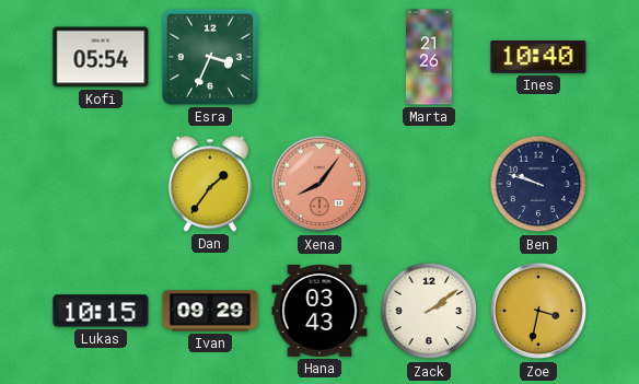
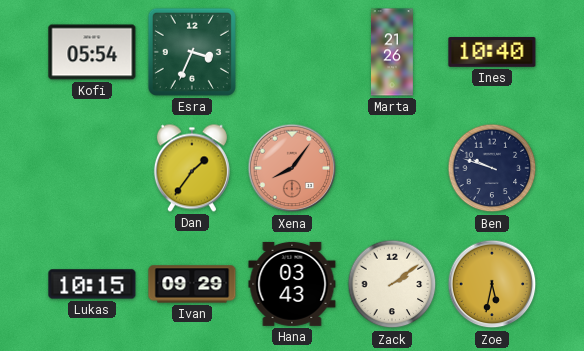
Zoe: 3:32 -> 5:32
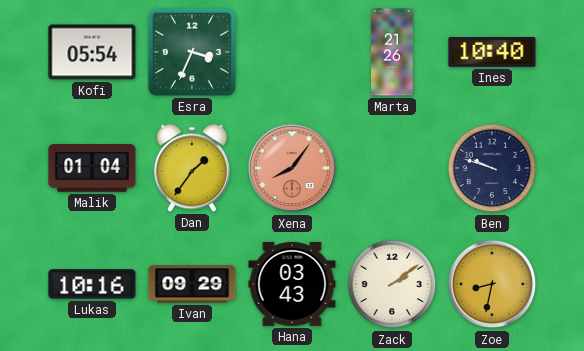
Malik: none -> 01:04
Lukas: 10:15 -> 10:16
Zoe: 5:32 -> 8:32
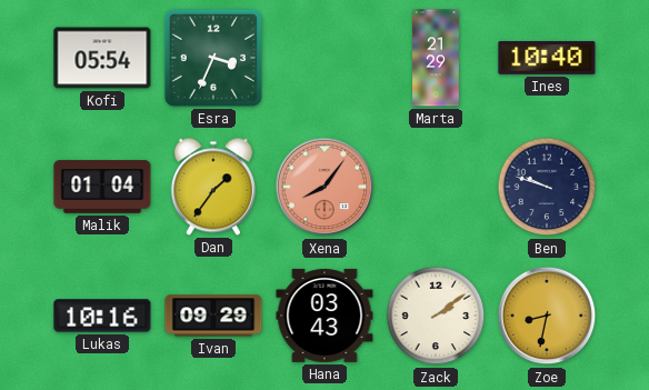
Marta: 21:26 -> 21:29
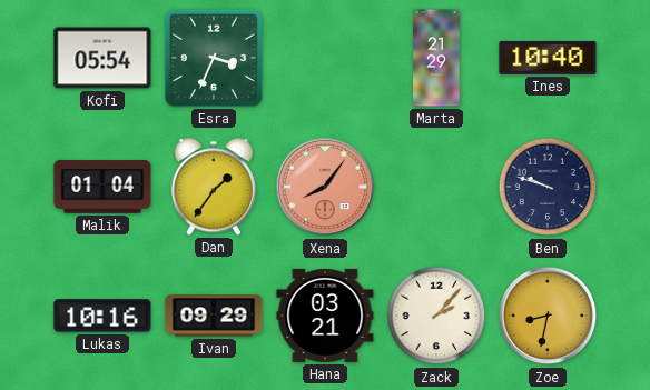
Hana: 03:43 -> 03:21
Zack: 2:09 -> 2:07
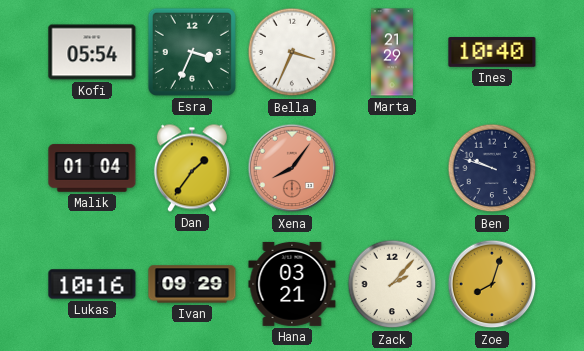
Bella: none -> 3:34
Zoe: 8:32 -> 8:03
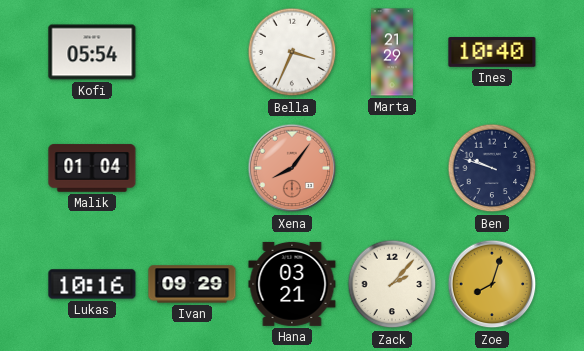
Esra: 3:34 -> none
Dan: 1:36 -> none
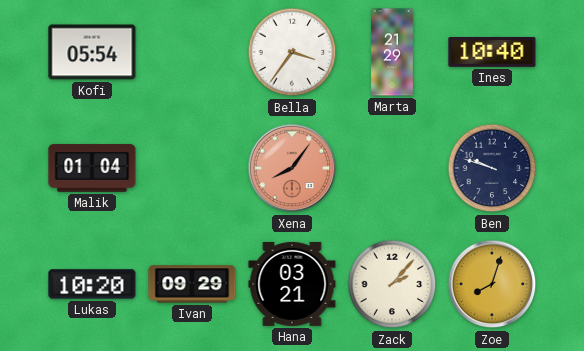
Bella: 3:34 -> 3:36
Lukas: 10:16 -> 10:20
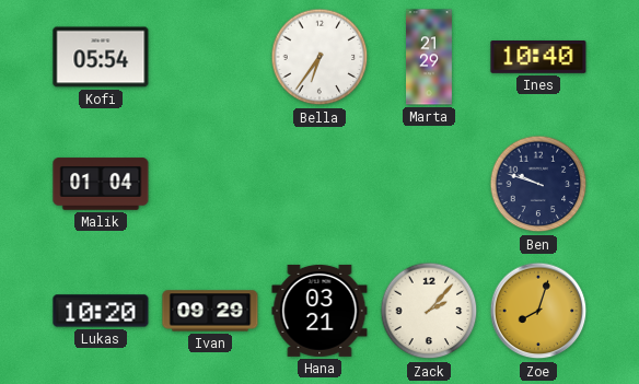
Bella: 3:36 -> 6:36
Xena: 8:06 -> none
